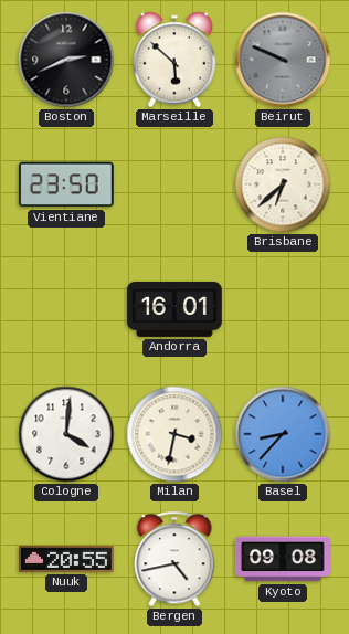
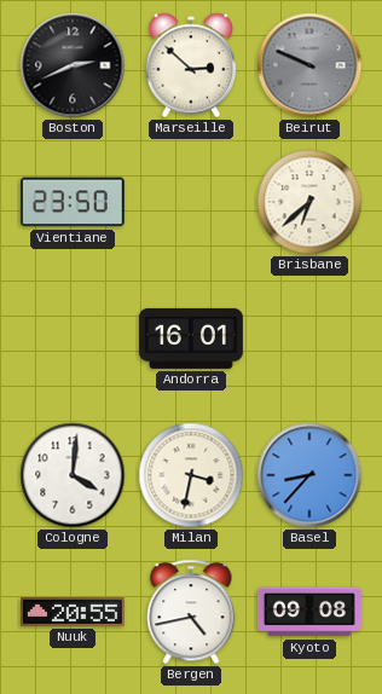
Marseille: 5:52 -> 2:52
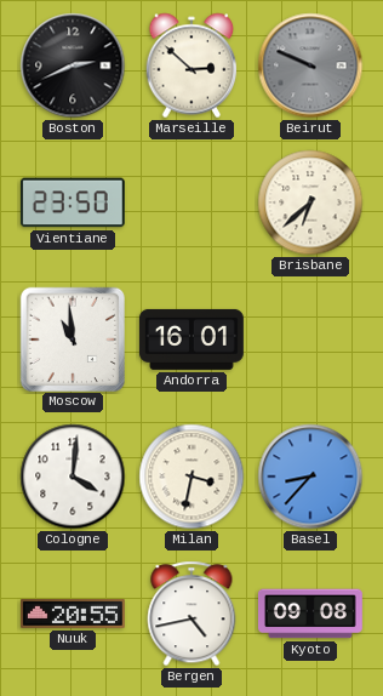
Moscow: none -> 10:59
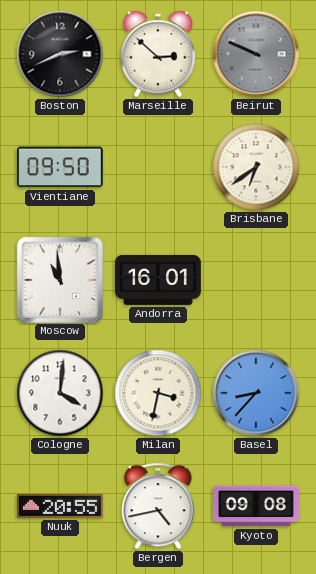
Vientiane: 23:50 -> 09:50
Brisbane: 6:38 -> 6:39
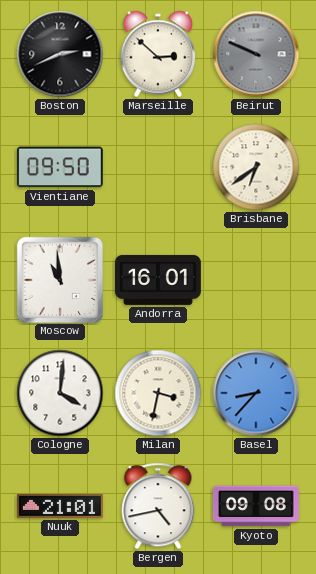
Nuuk: 20:55 -> 21:01
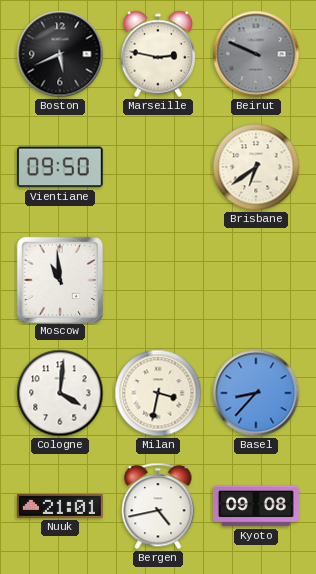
Boston: 2:41 -> 5:41
Marseille: 2:52 -> 2:47
Andorra: 16:01 -> none
